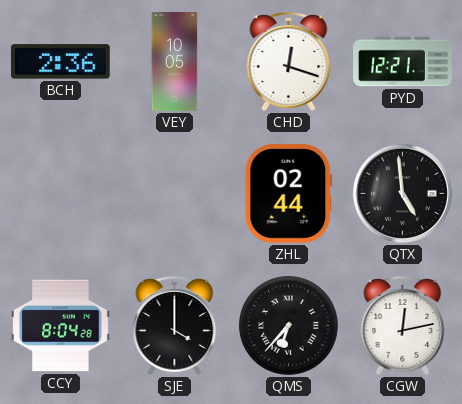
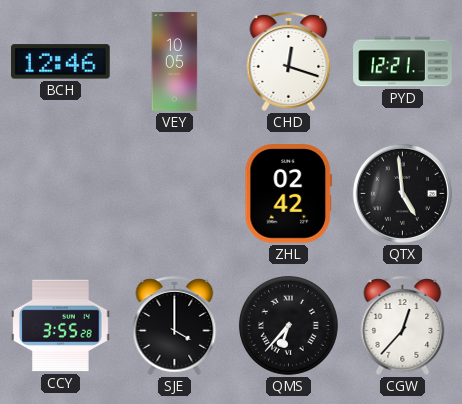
BCH: 2:36 -> 12:46
ZHL: 02:44 -> 02:42
CCY: 8:04 -> 3:55
CGW: 12:13 -> 12:37
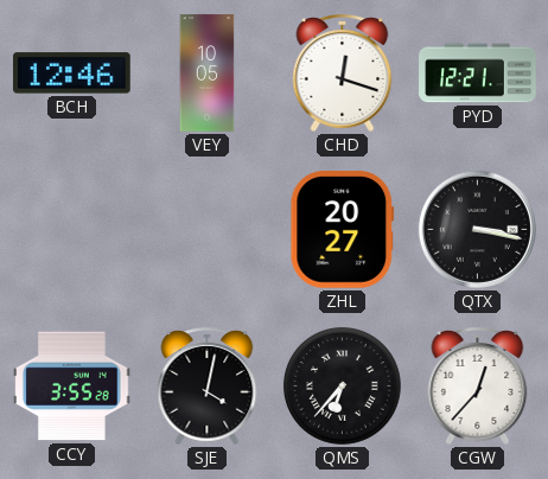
ZHL: 02:42 -> 20:27
QTX: 4:59 -> 3:17
SJE: 4:00 -> 4:02
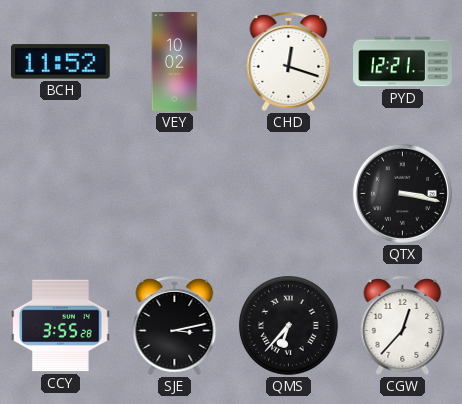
BCH: 12:46 -> 11:52
VEY: 10:05 -> 10:02
ZHL: 20:27 -> none
SJE: 4:02 -> 3:13
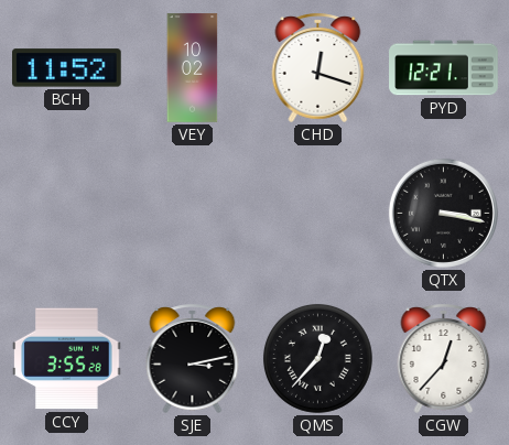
QMS: 6:37 -> 12:37
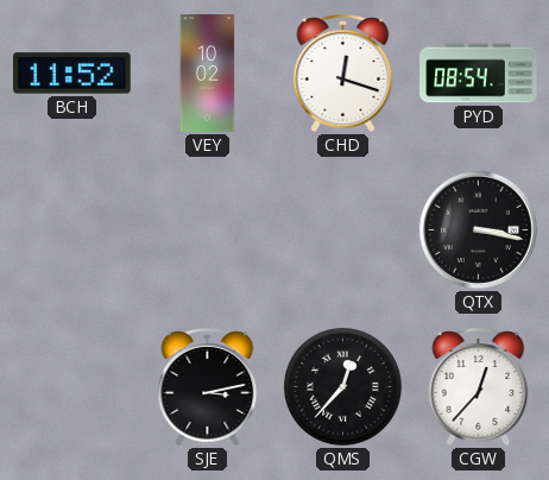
PYD: 12:21 -> 08:54
CCY: 3:55 -> none
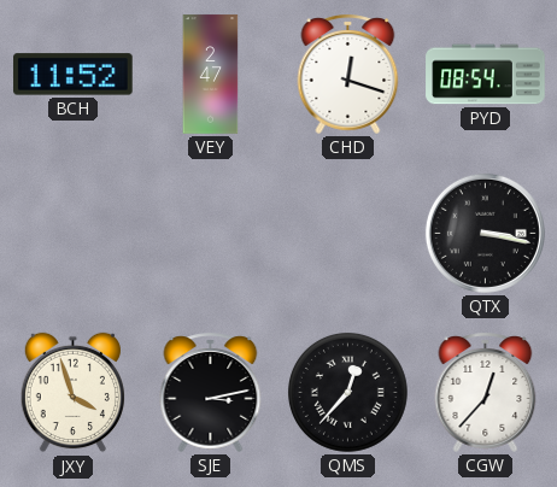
VEY: 10:02 -> 2:47
JXY: none -> 3:57
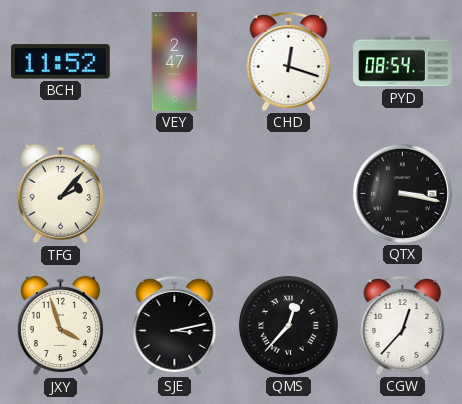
TFG: none -> 2:07
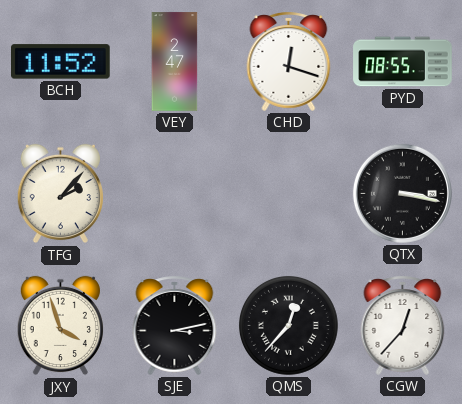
PYD: 08:54 -> 08:55
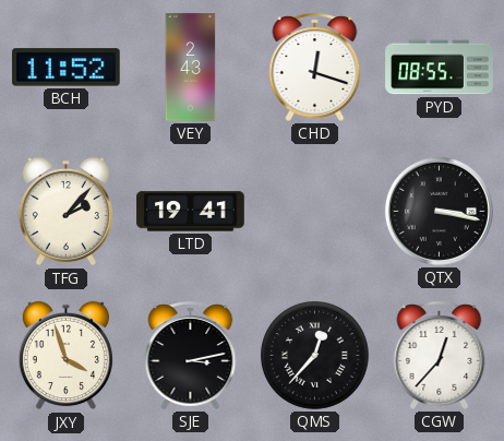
VEY: 2:47 -> 2:43
LTD: none -> 19:41
